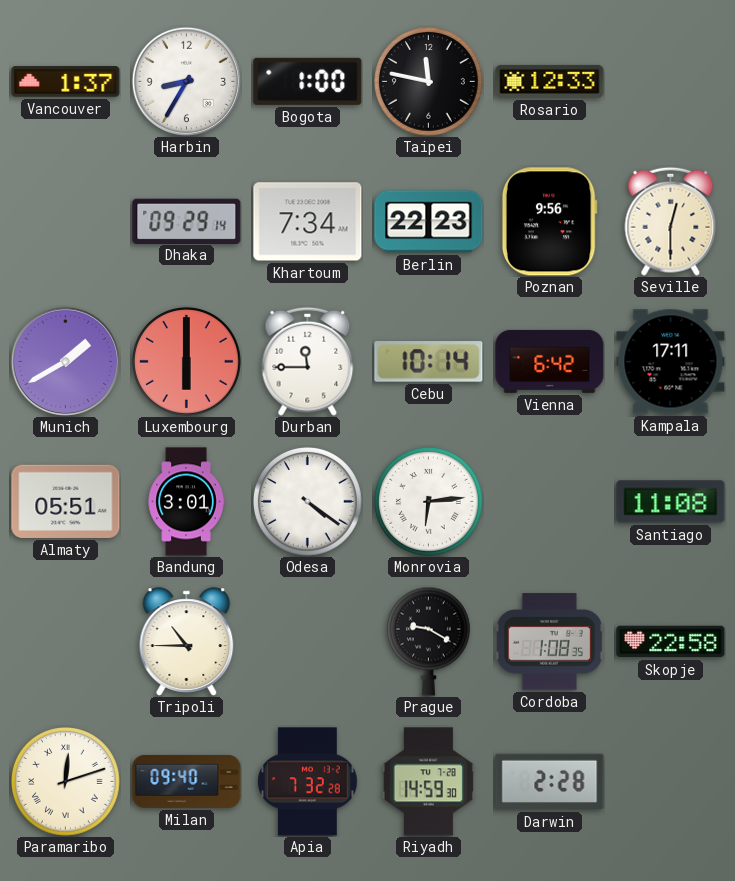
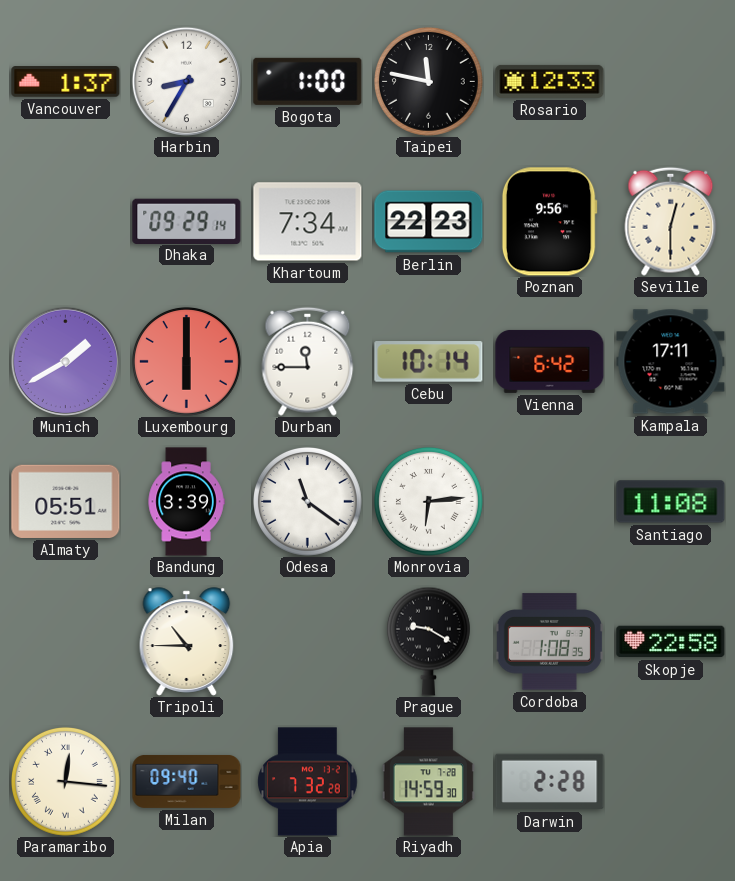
Bandung: 3:01 -> 3:39
Odesa: 4:21 -> 11:21
Paramaribo: 12:12 -> 12:16
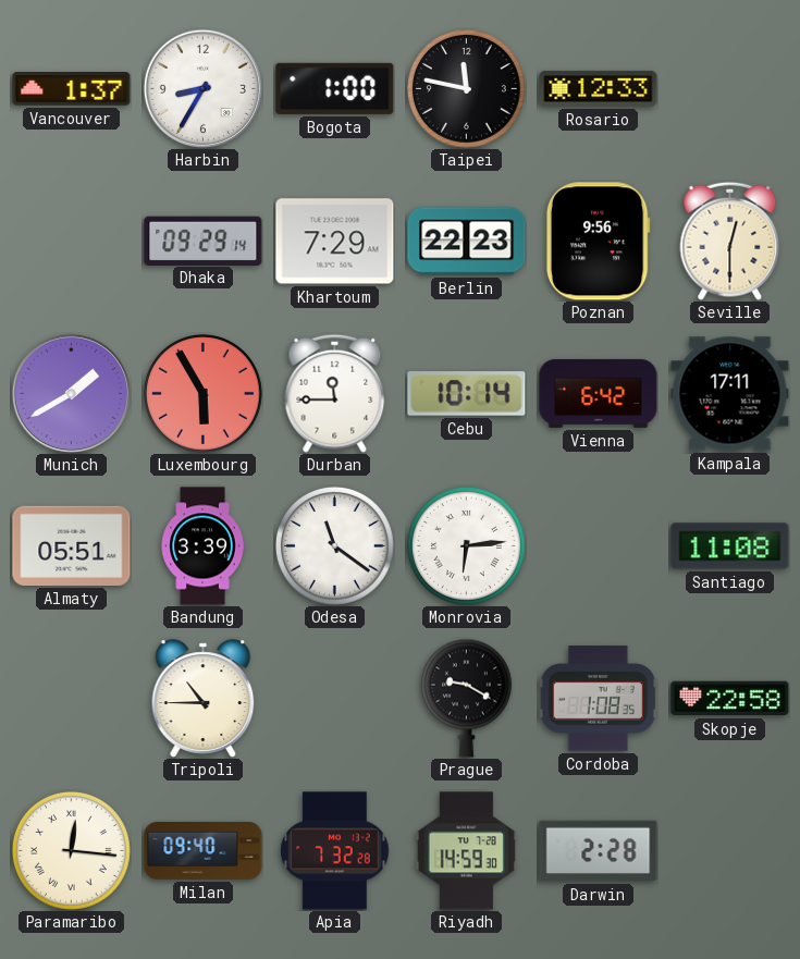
Khartoum: 7:34 -> 7:29
Luxembourg: 6:00 -> 5:55
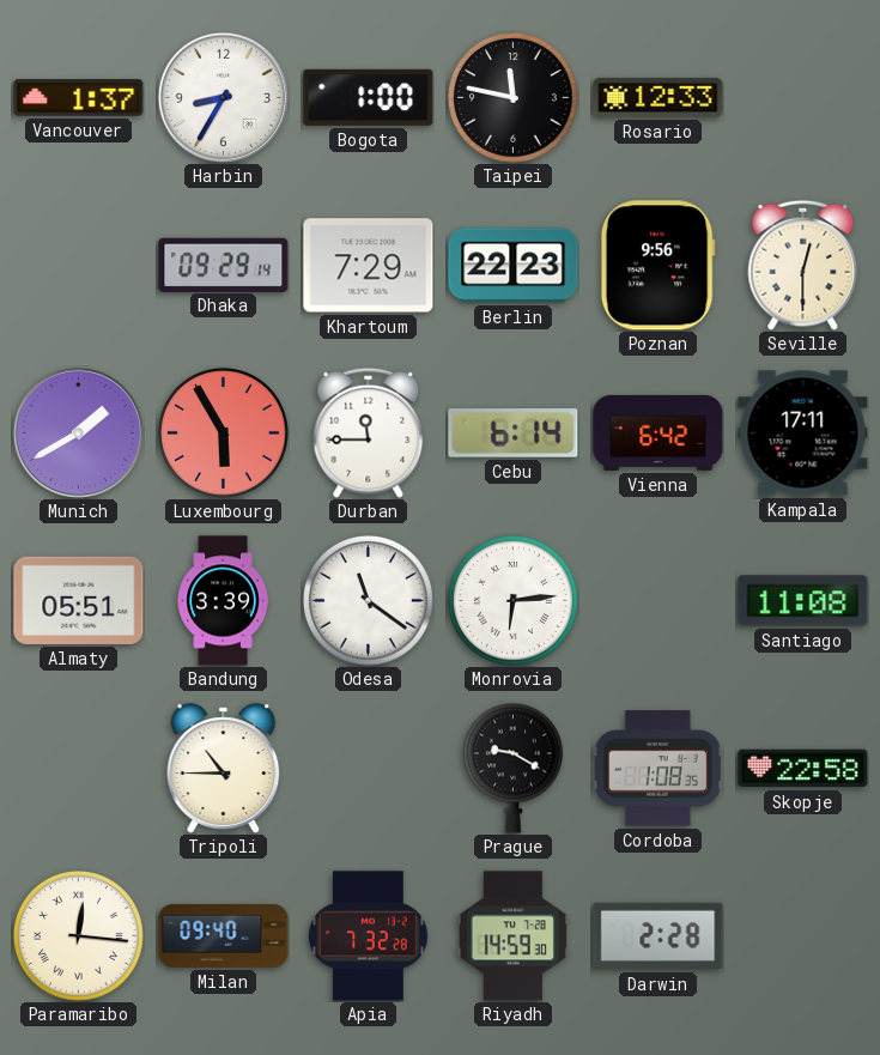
Cebu: 10:14 -> 6:14
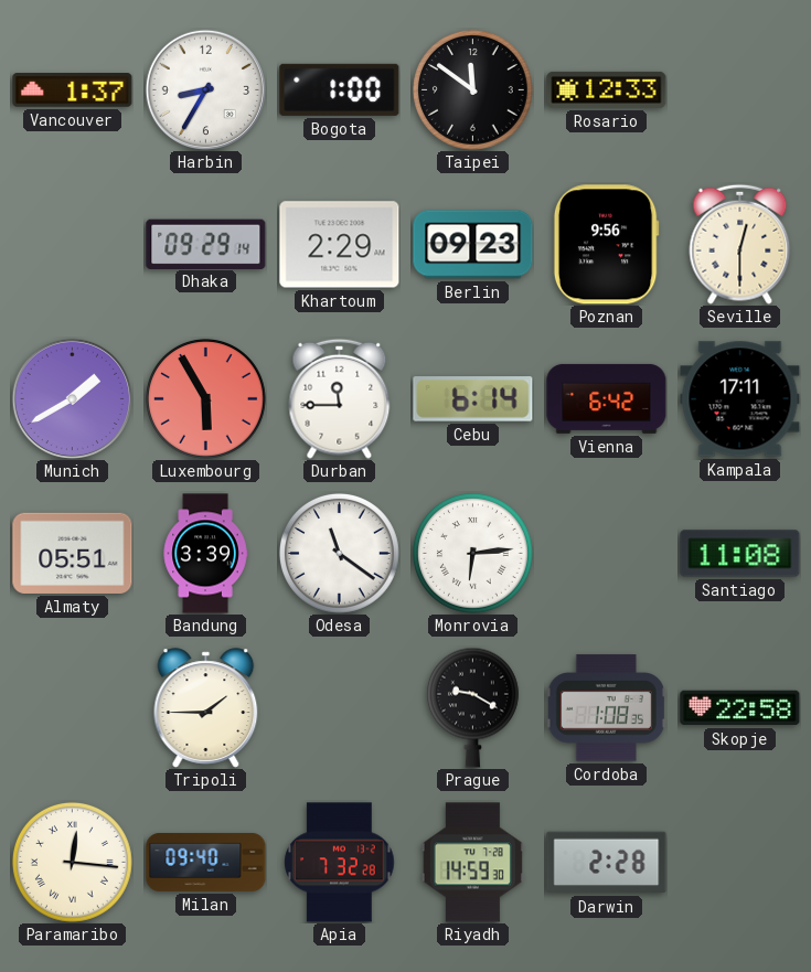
Taipei: 11:47 -> 11:51
Khartoum: 7:29 -> 2:29
Berlin: 22:23 -> 09:23
Tripoli: 10:45 -> 1:45
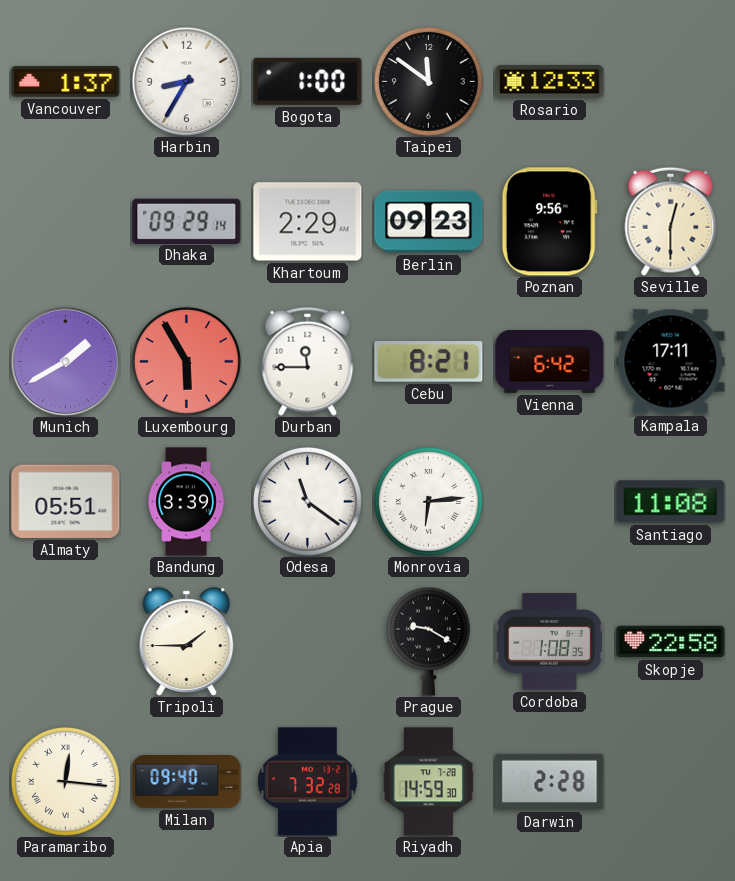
Cebu: 6:14 -> 8:21
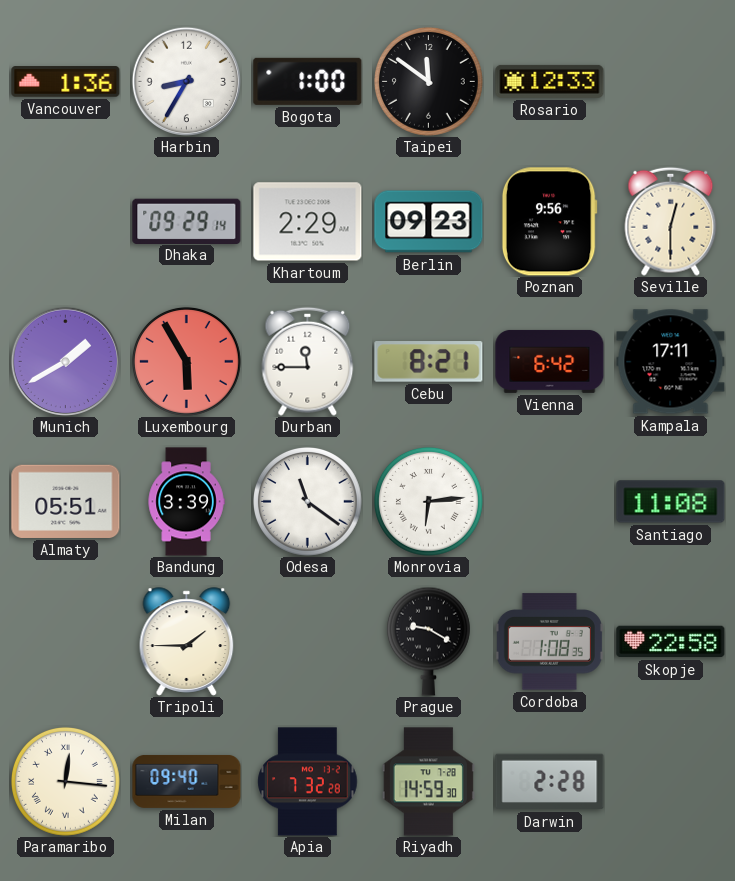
Vancouver: 1:37 -> 1:36
